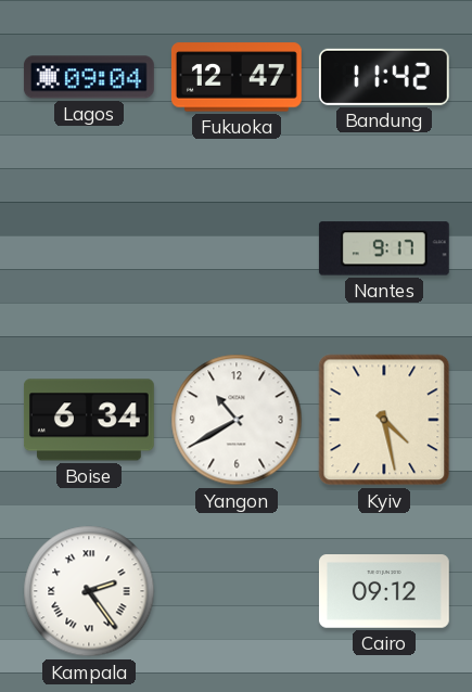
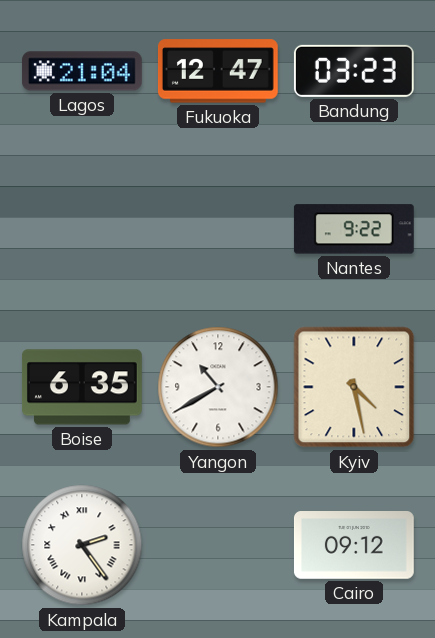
Lagos: 09:04 -> 21:04
Bandung: 11:42 -> 03:23
Nantes: 9:17 -> 9:22
Boise: 6:34 -> 6:35
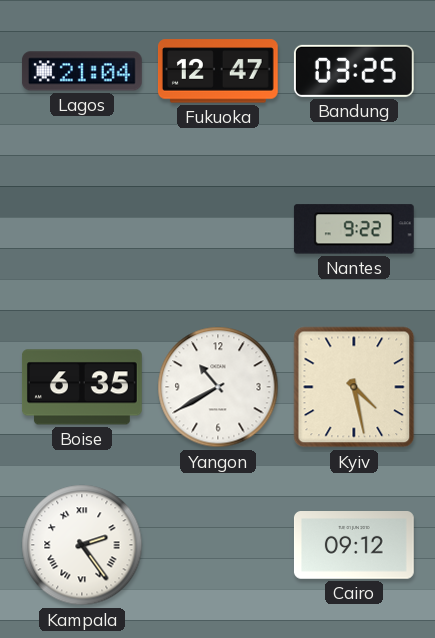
Bandung: 03:23 -> 03:25
